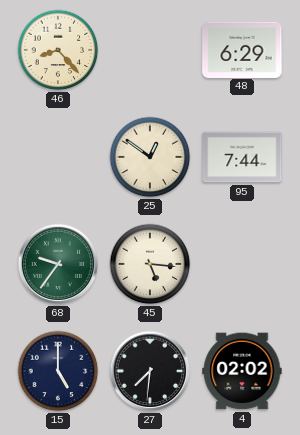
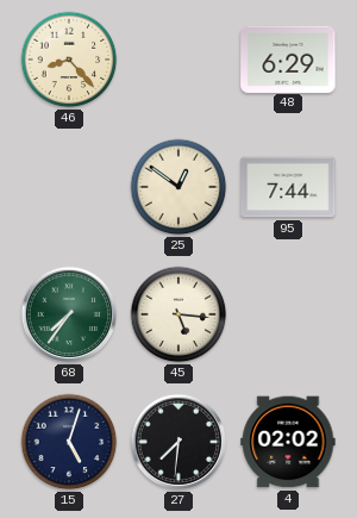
68: 9:36 -> 7:36
15: 5:00 -> 5:03
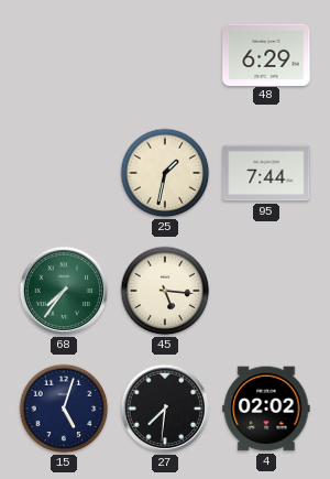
46: 8:23 -> none
25: 12:51 -> 1:32
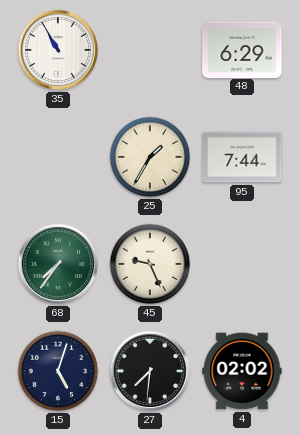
35: none -> 10:55
25: 1:32 -> 1:35
45: 5:16 -> 9:26
